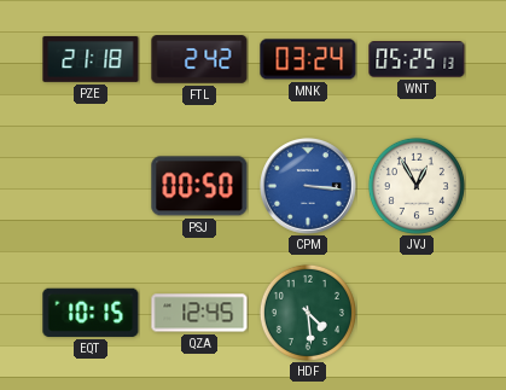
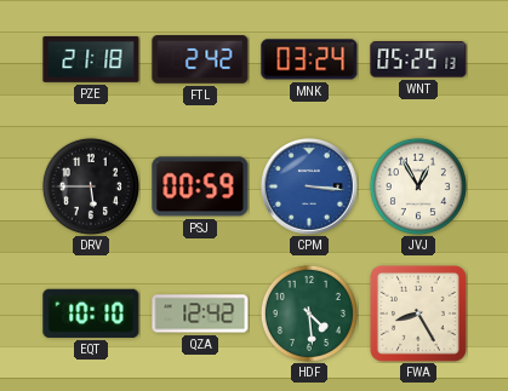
DRV: none -> 5:45
PSJ: 00:50 -> 00:59
EQT: 10:15 -> 10:10
QZA: 12:45 -> 12:42
FWA: none -> 8:25
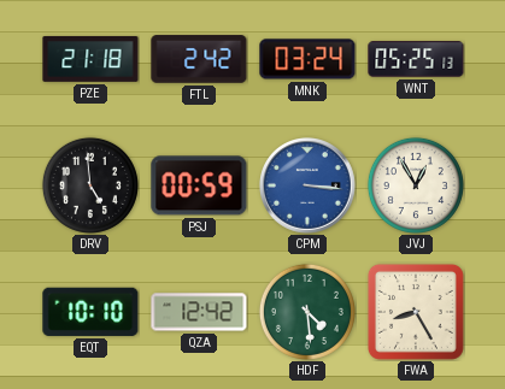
DRV: 5:45 -> 4:59
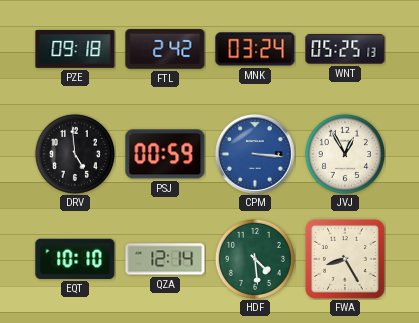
PZE: 21:18 -> 09:18
QZA: 12:42 -> 12:14
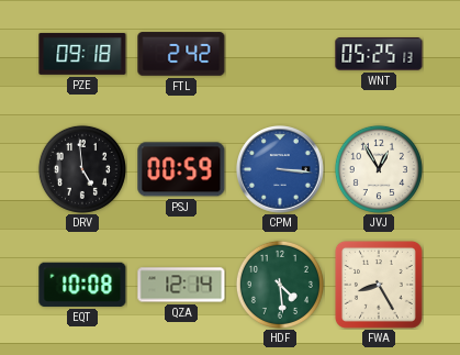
MNK: 03:24 -> none
EQT: 10:10 -> 10:08
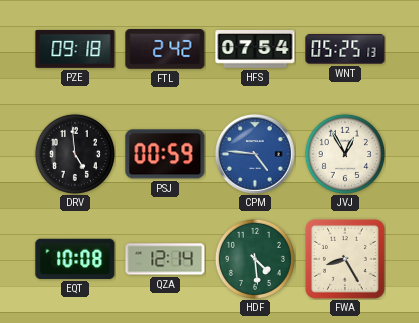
HFS: none -> 07:54
CPM: 3:16 -> 4:46
